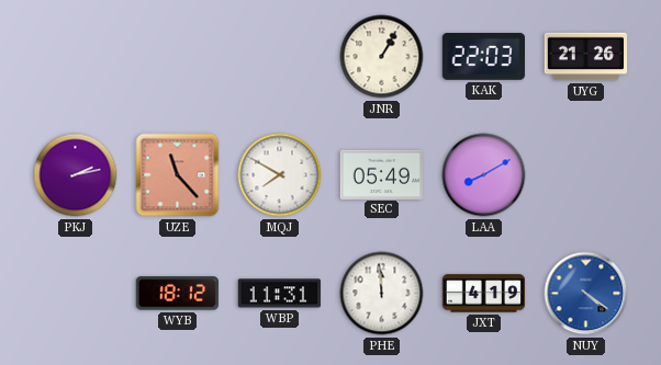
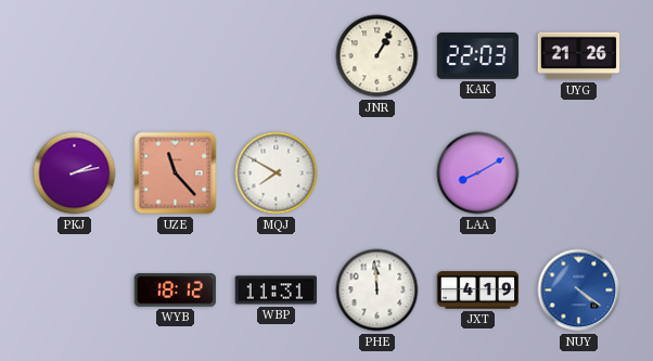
SEC: 05:49 -> none
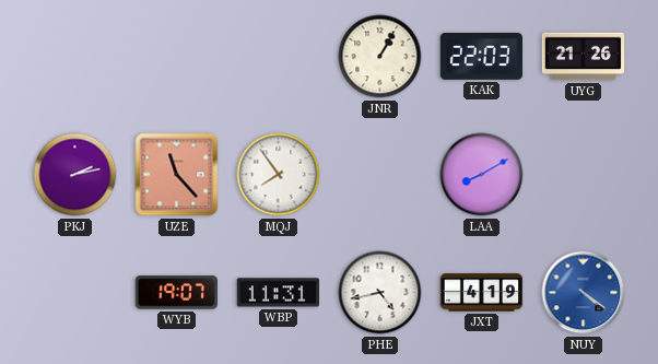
MQJ: 7:50 -> 7:54
WYB: 18:12 -> 19:07
PHE: 11:59 -> 4:43
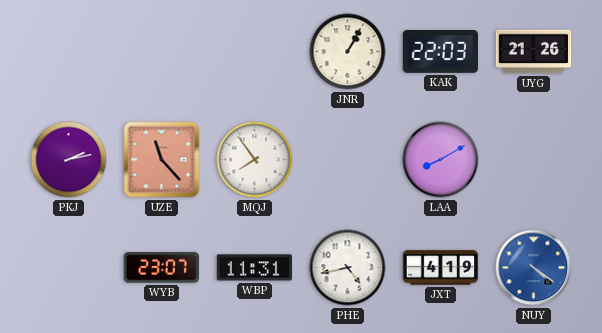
WYB: 19:07 -> 23:07
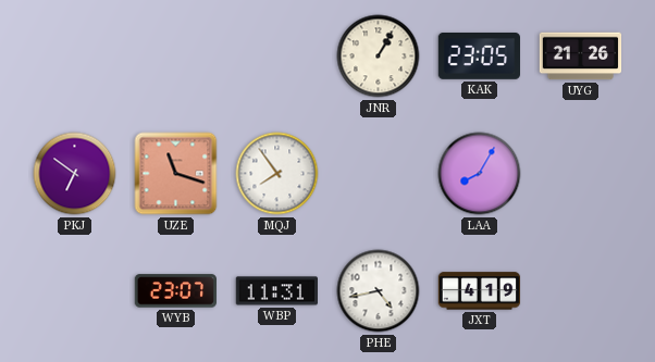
KAK: 22:03 -> 23:05
PKJ: 2:13 -> 6:51
UZE: 11:23 -> 11:18
LAA: 8:10 -> 8:05
NUY: 4:21 -> none
